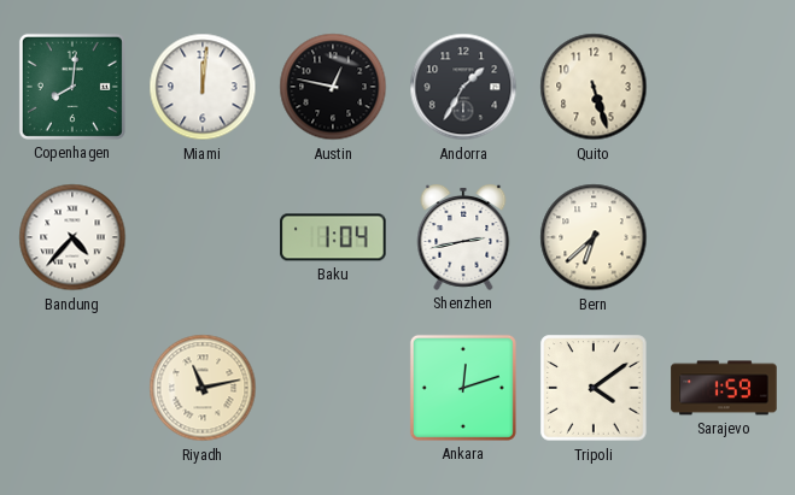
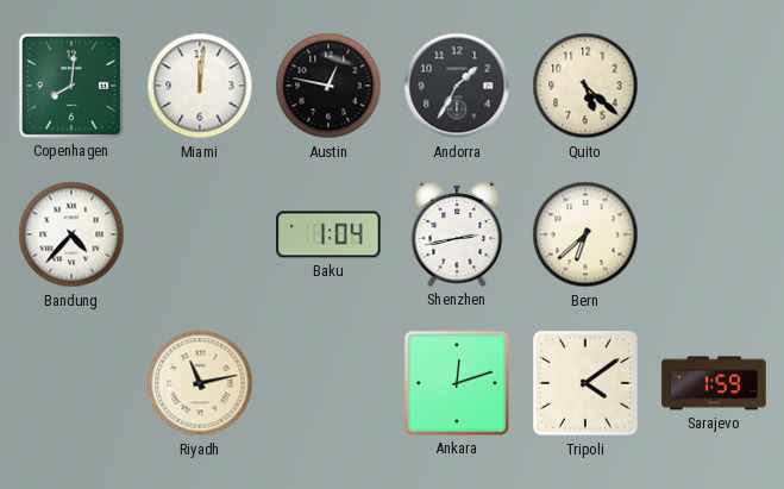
Quito: 5:27 -> 5:22
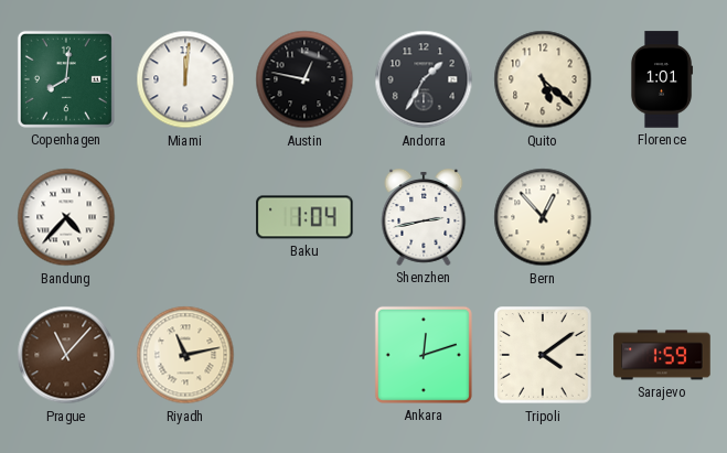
Florence: none -> 1:01
Bern: 6:38 -> 12:53
Prague: none -> 11:07
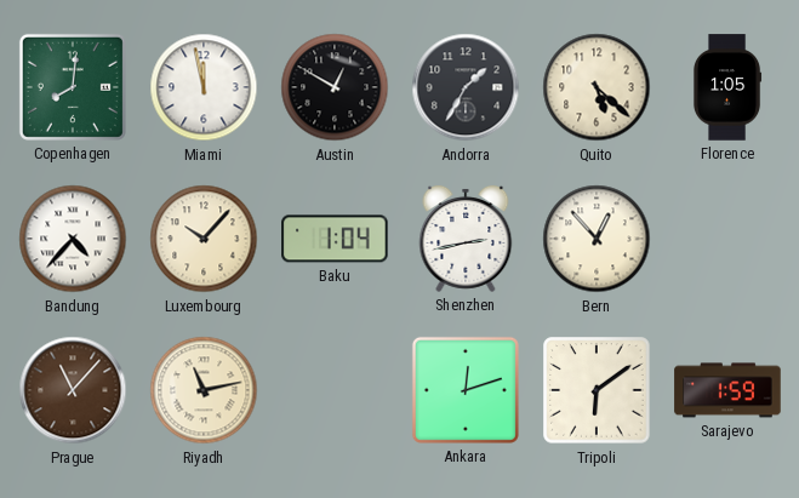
Miami: 12:01 -> 11:58
Austin: 12:47 -> 12:50
Florence: 1:01 -> 1:05
Luxembourg: none -> 10:07
Tripoli: 4:09 -> 6:09
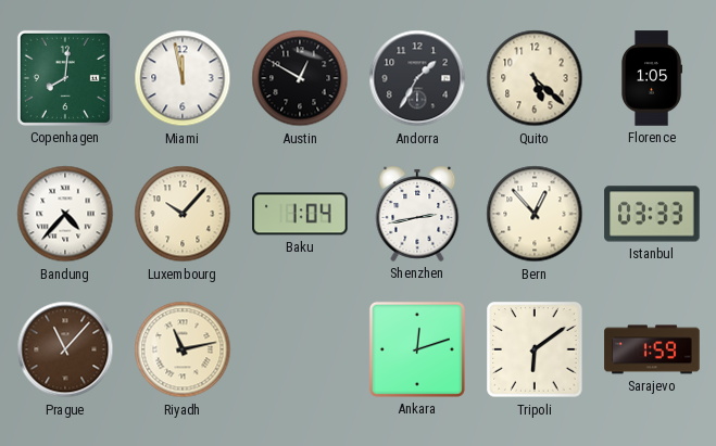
Istanbul: none -> 03:33
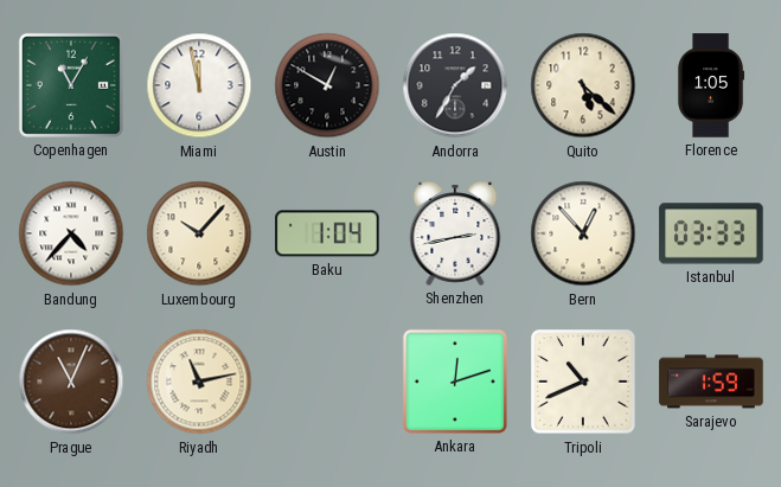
Copenhagen: 8:01 -> 11:05
Prague: 11:07 -> 11:04
Tripoli: 6:09 -> 10:41
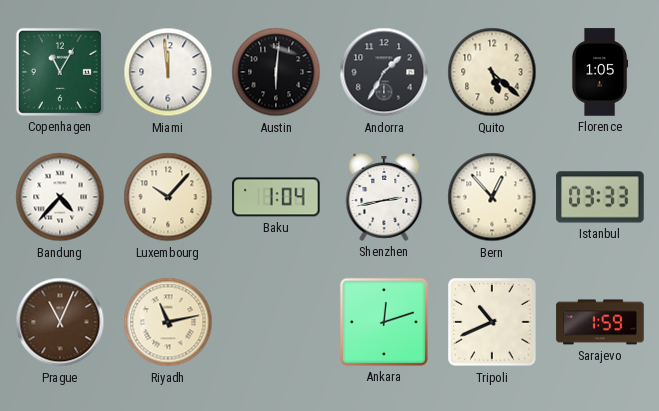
Miami: 11:58 -> 11:59
Austin: 12:50 -> 6:01
